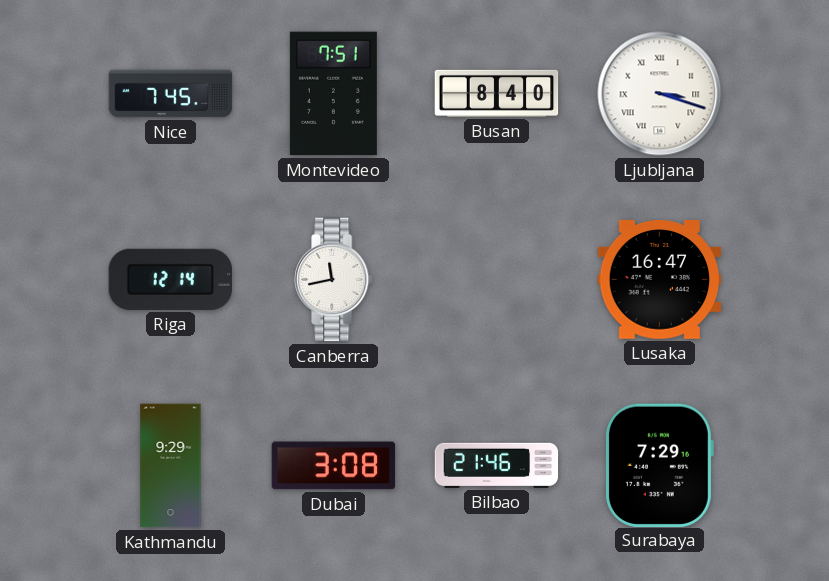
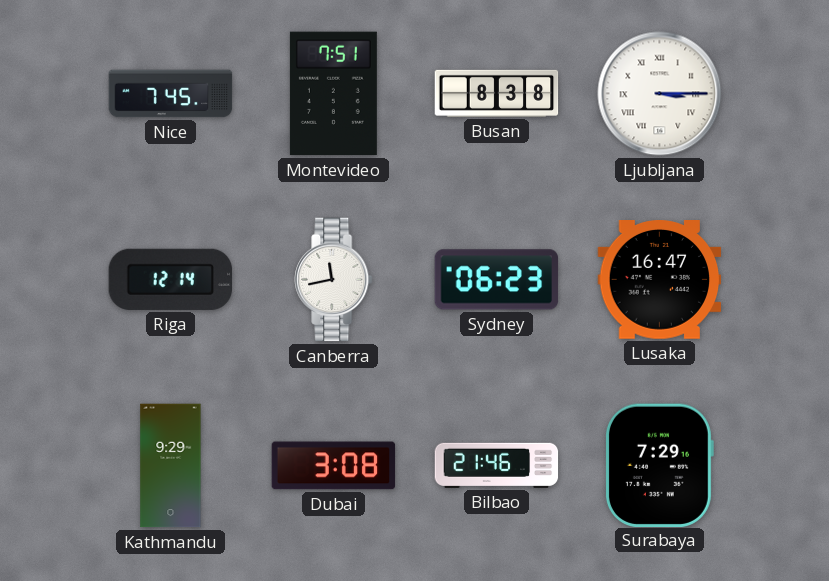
Busan: 8:40 -> 8:38
Ljubljana: 3:18 -> 3:15
Sydney: none -> 06:23
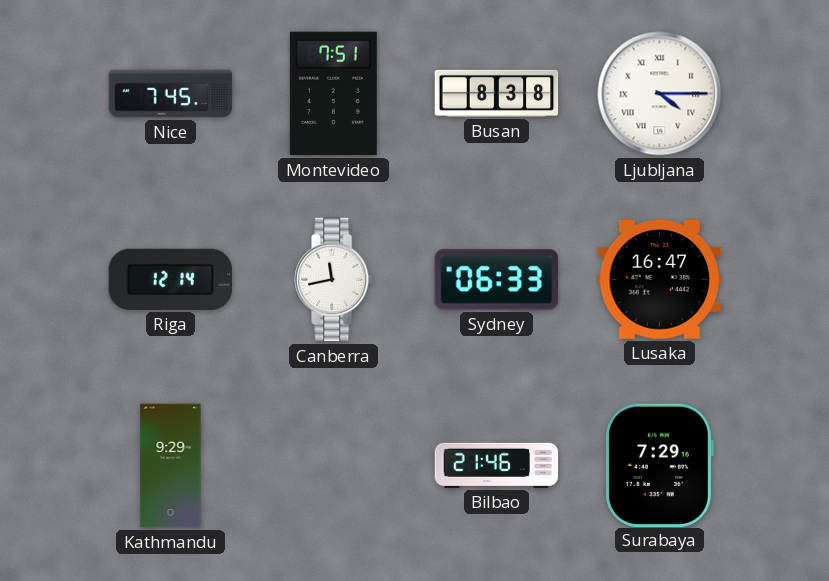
Ljubljana: 3:15 -> 4:15
Sydney: 06:23 -> 06:33
Dubai: 3:08 -> none
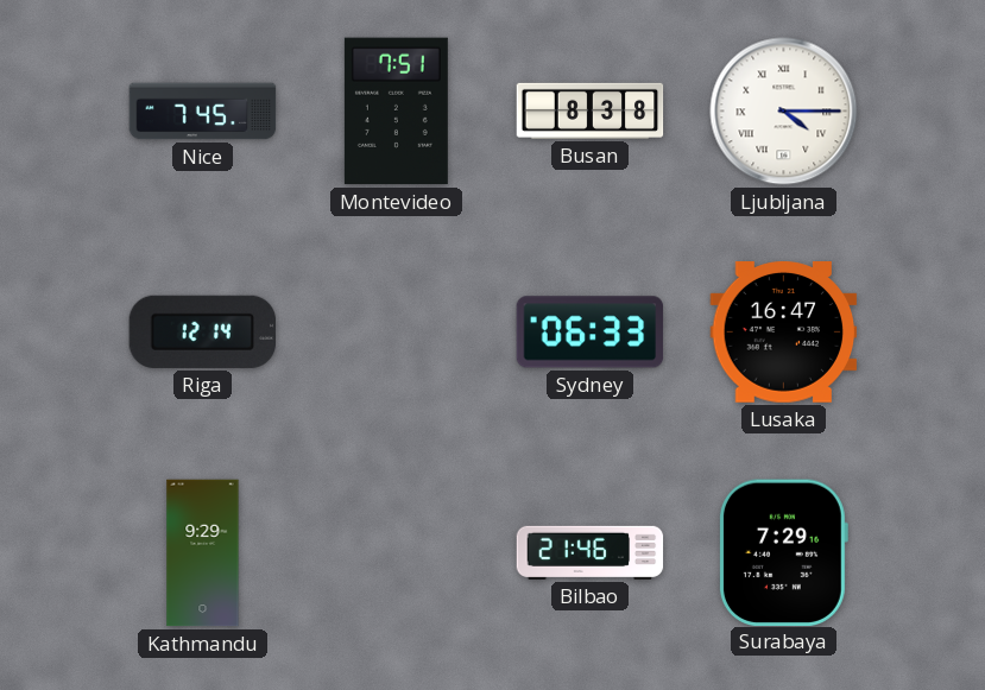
Canberra: 11:43 -> none
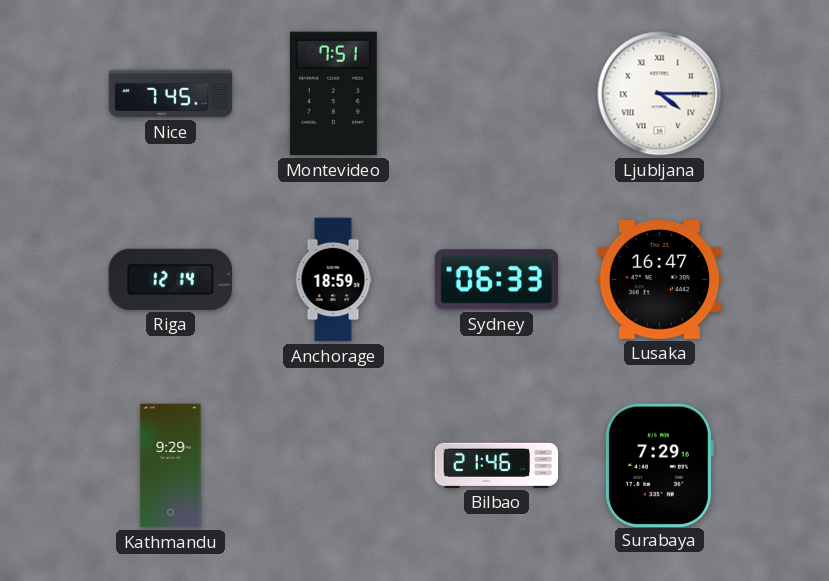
Busan: 8:38 -> none
Anchorage: none -> 18:59
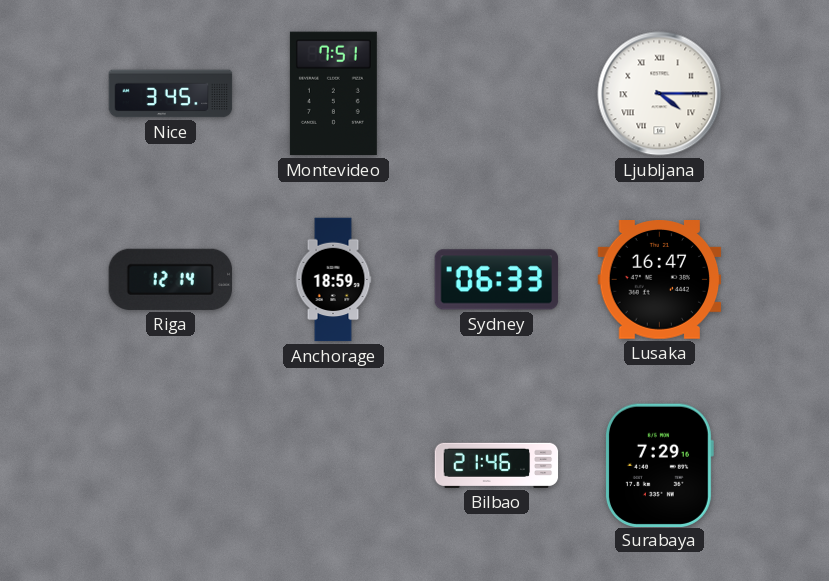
Nice: 7:45 -> 3:45
Kathmandu: 9:29 -> none
